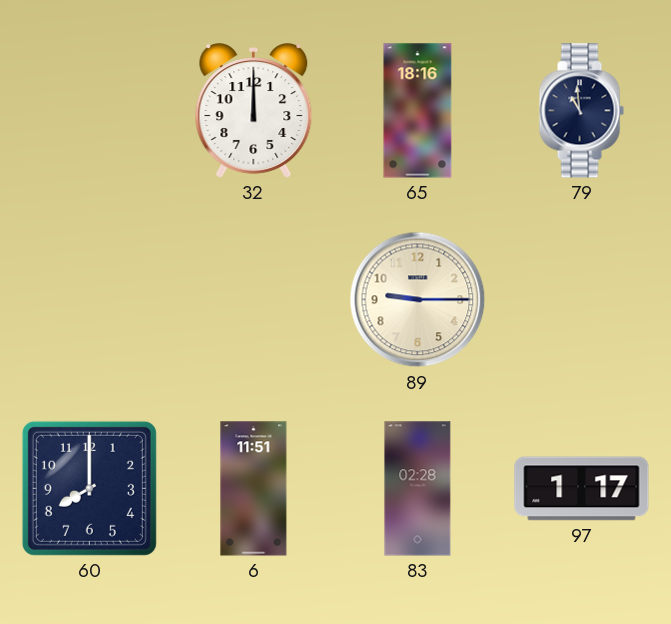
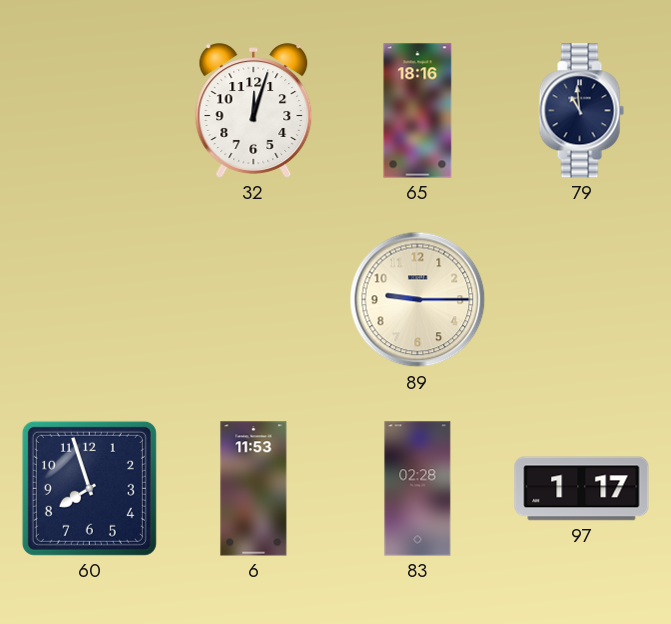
32: 12:00 -> 12:03
60: 8:00 -> 7:57
6: 11:51 -> 11:53
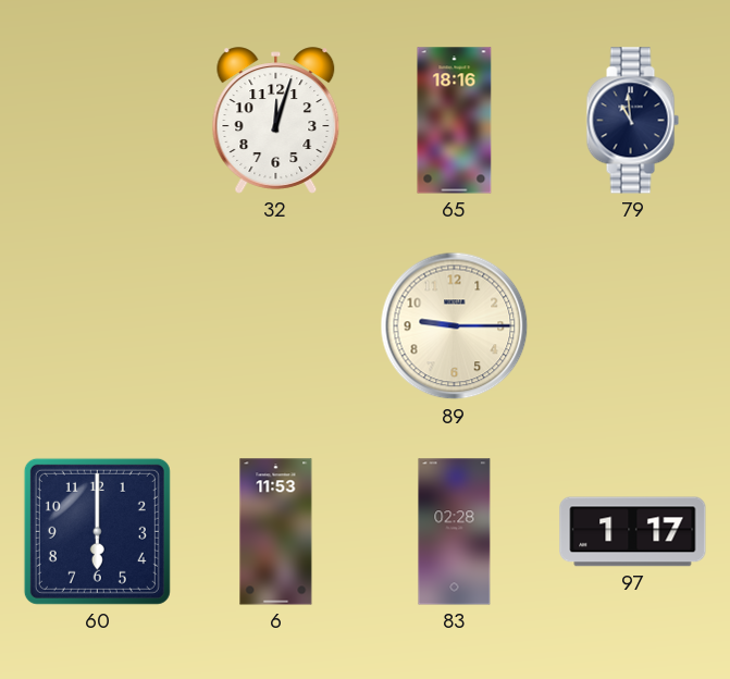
60: 7:57 -> 6:00
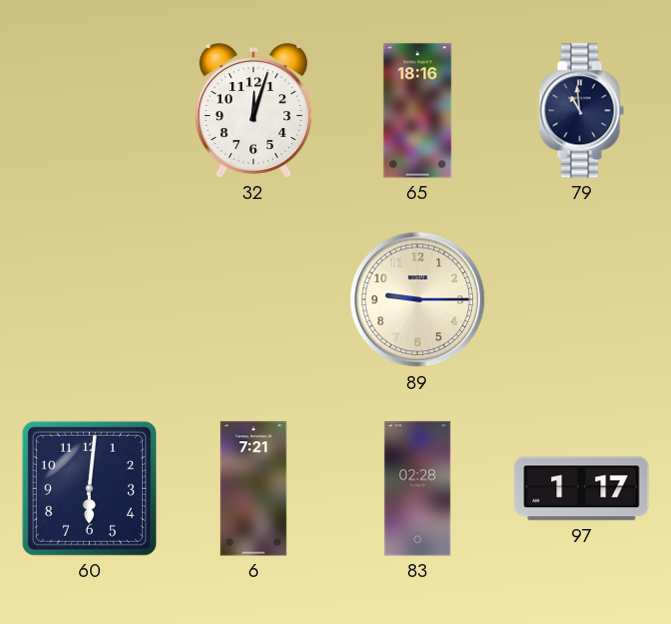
60: 6:00 -> 6:01
6: 11:53 -> 7:21
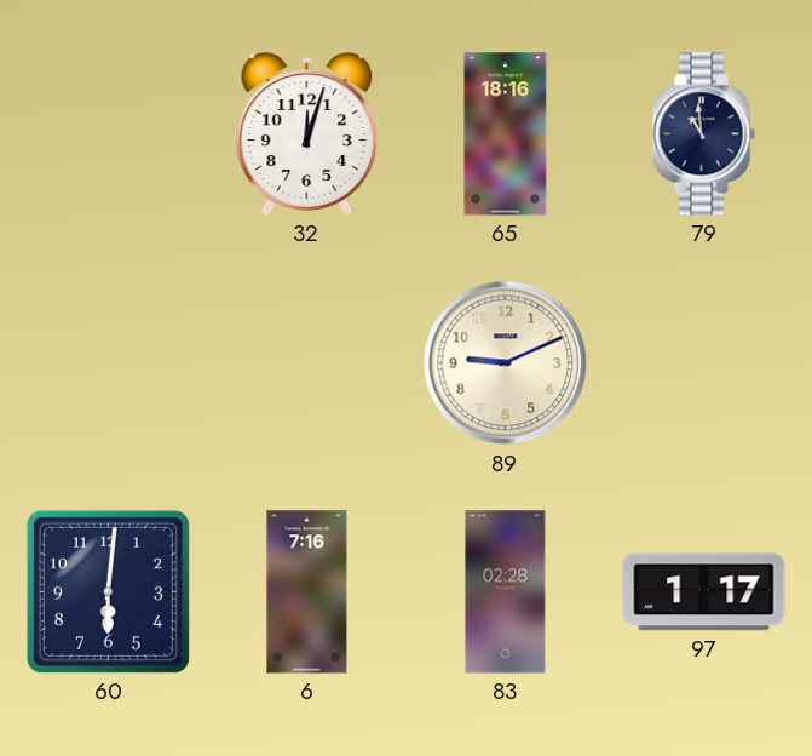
89: 9:15 -> 9:11
6: 7:21 -> 7:16
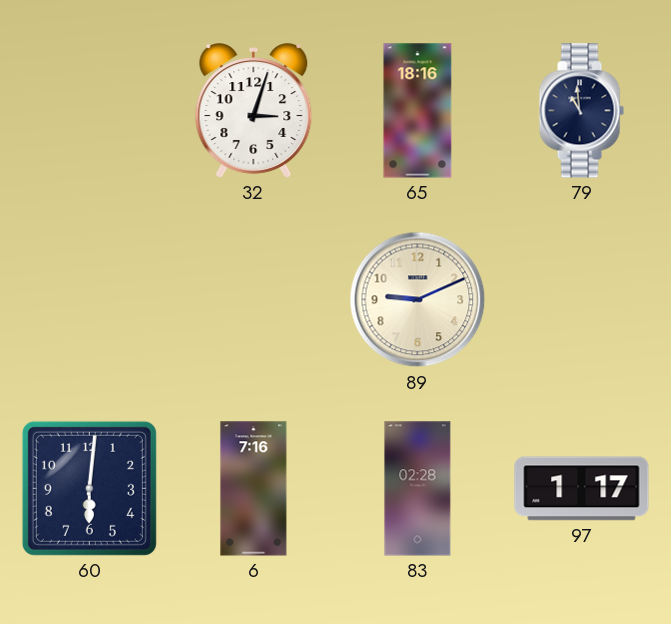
32: 12:03 -> 3:03
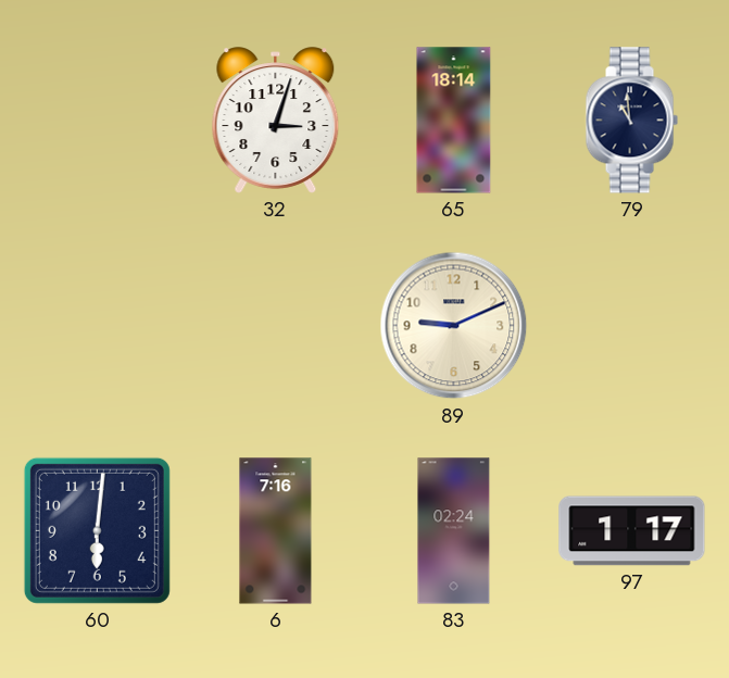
65: 18:16 -> 18:14
83: 02:28 -> 02:24
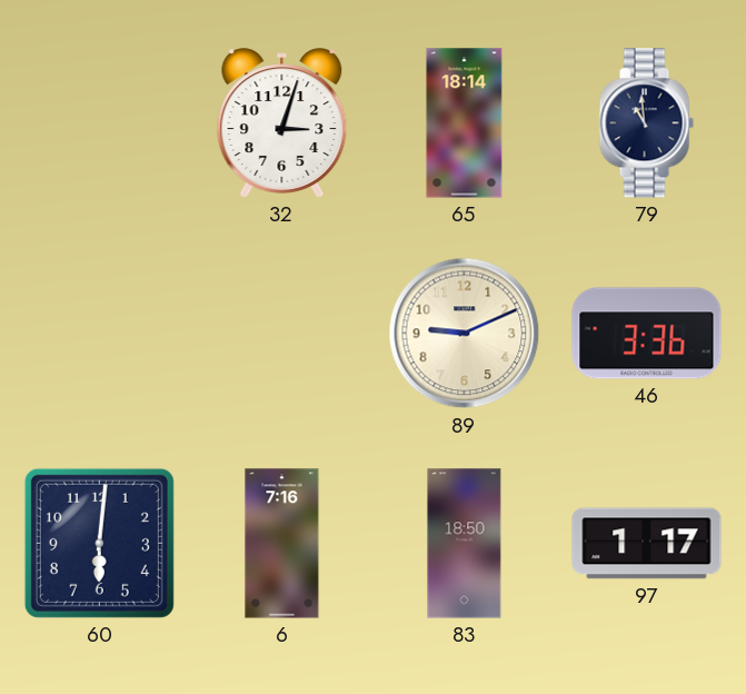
46: none -> 3:36
83: 02:24 -> 18:50
